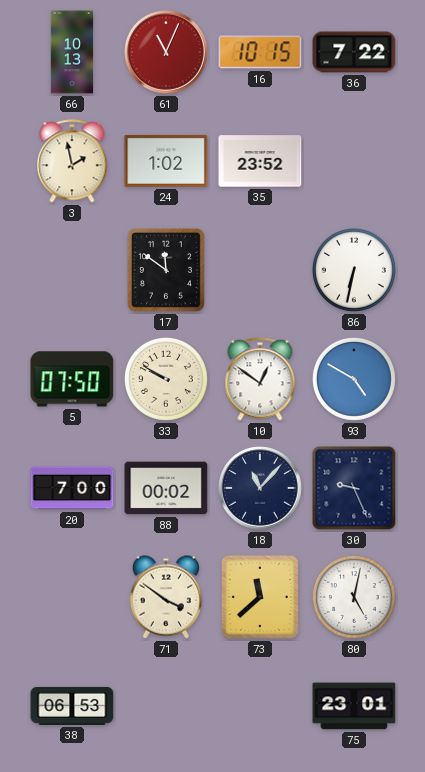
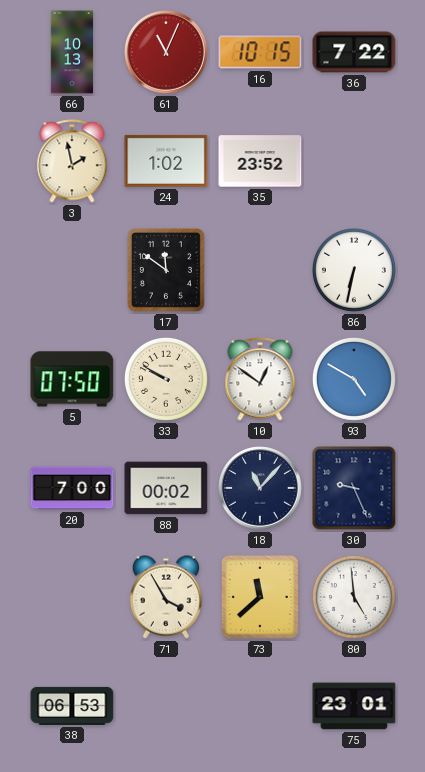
71: 3:51 -> 3:55
80: 5:02 -> 4:59
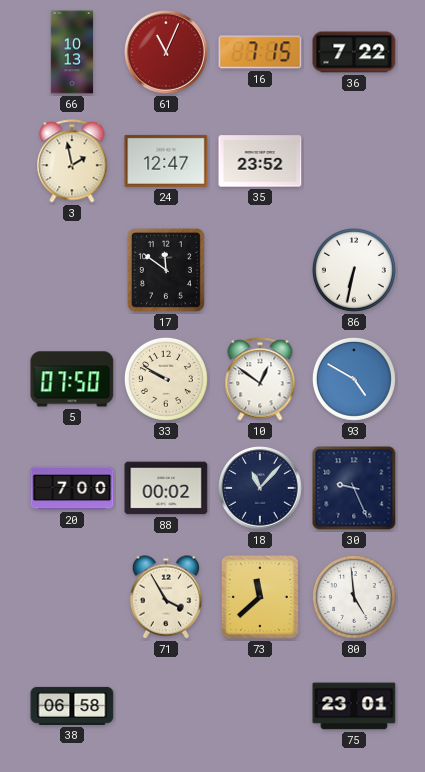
16: 10:15 -> 7:15
24: 1:02 -> 12:47
38: 06:53 -> 06:58
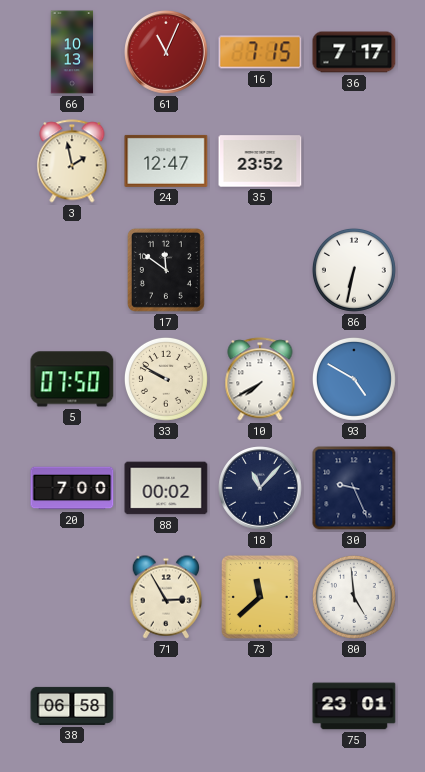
36: 7:22 -> 7:17
10: 12:51 -> 7:40
71: 3:55 -> 2:55
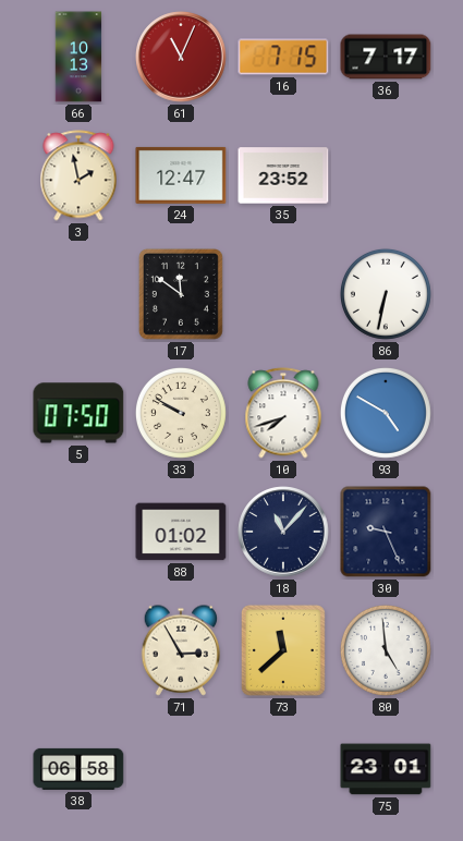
10: 7:40 -> 7:42
20: 7:00 -> none
88: 00:02 -> 01:02
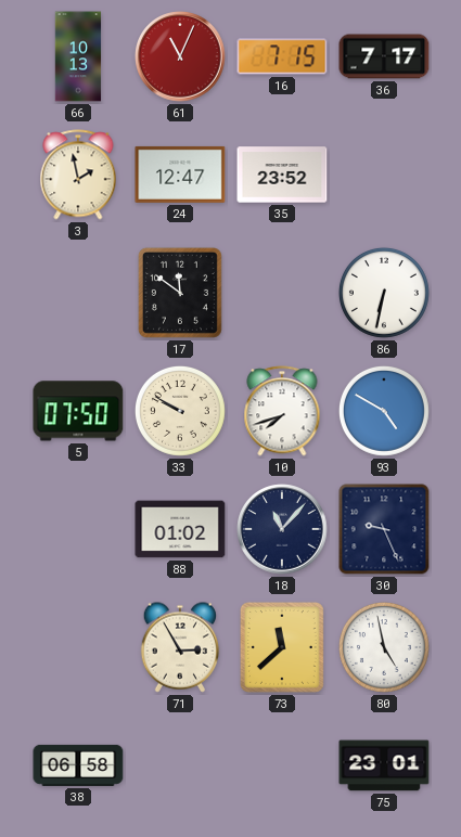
80: 4:59 -> 4:58
